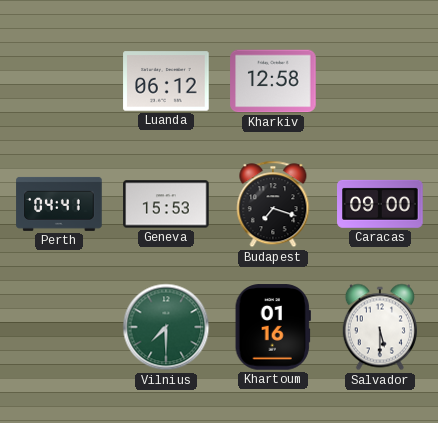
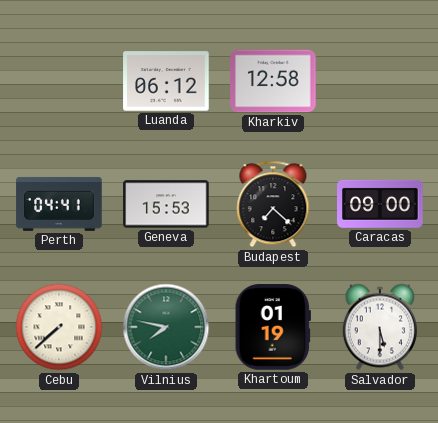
Budapest: 7:18 -> 7:22
Cebu: none -> 7:38
Vilnius: 7:30 -> 7:47
Khartoum: 01:16 -> 01:19
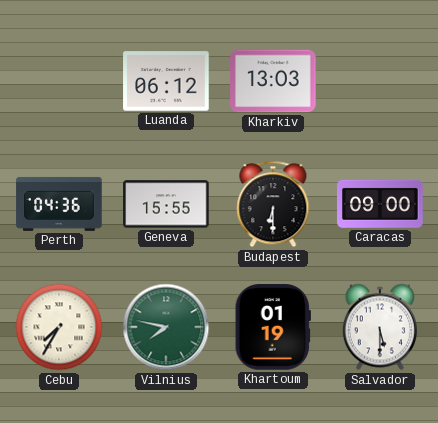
Kharkiv: 12:58 -> 13:03
Perth: 04:41 -> 04:36
Geneva: 15:53 -> 15:55
Budapest: 7:22 -> 6:30
Cebu: 7:38 -> 7:35
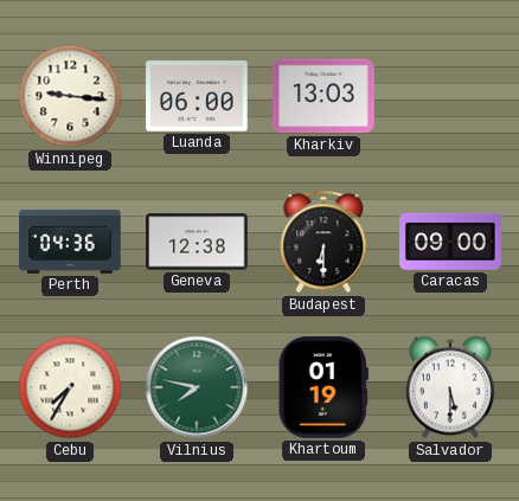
Winnipeg: none -> 9:16
Luanda: 06:12 -> 06:00
Geneva: 15:55 -> 12:38
